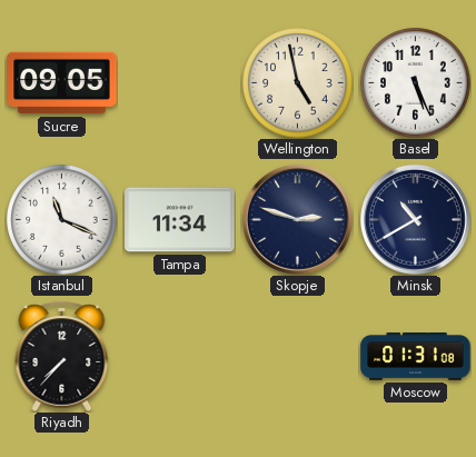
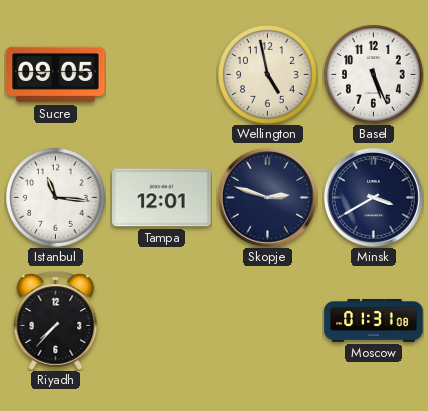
Istanbul: 11:19 -> 11:16
Tampa: 11:34 -> 12:01
Minsk: 10:40 -> 3:40
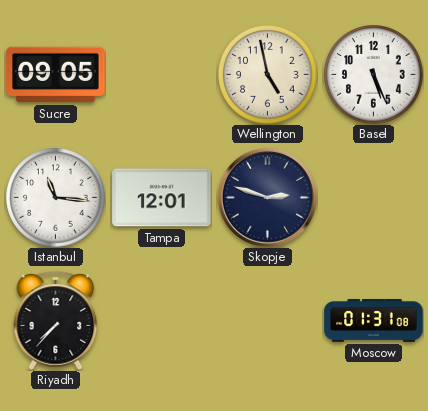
Minsk: 3:40 -> none
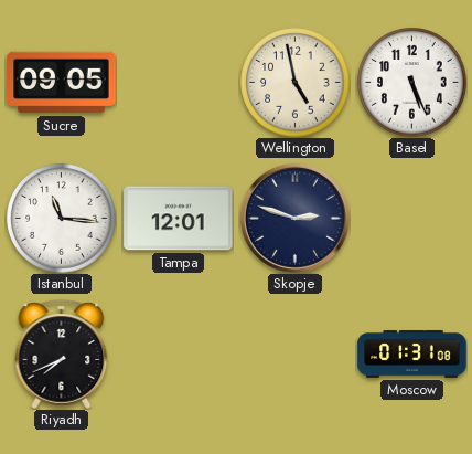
Riyadh: 7:37 -> 7:41
